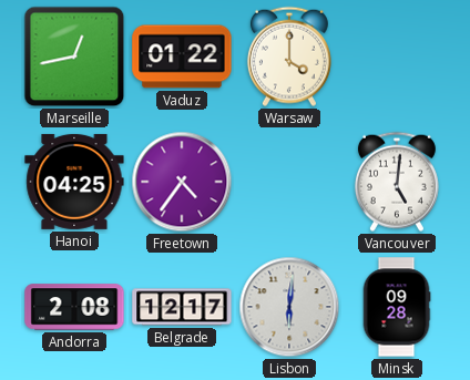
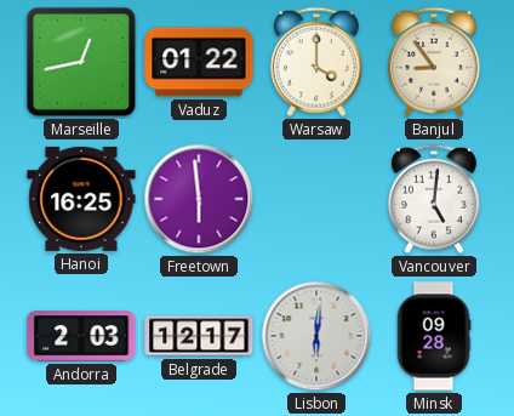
Banjul: none -> 8:54
Hanoi: 04:25 -> 16:25
Freetown: 4:36 -> 5:59
Andorra: 2:08 -> 2:03
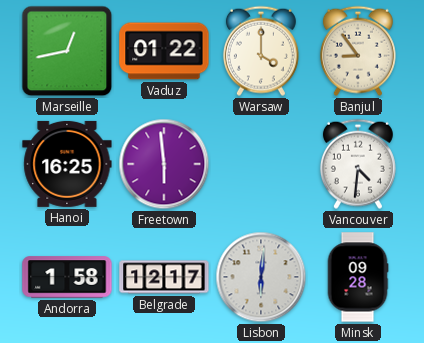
Vancouver: 5:01 -> 4:31
Andorra: 2:03 -> 1:58
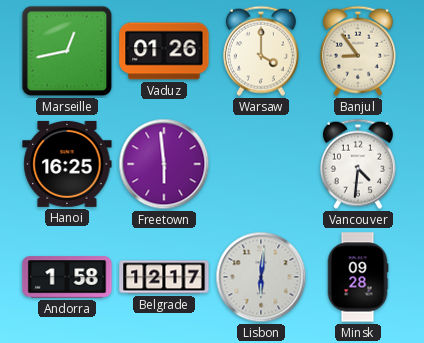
Vaduz: 01:22 -> 01:26
